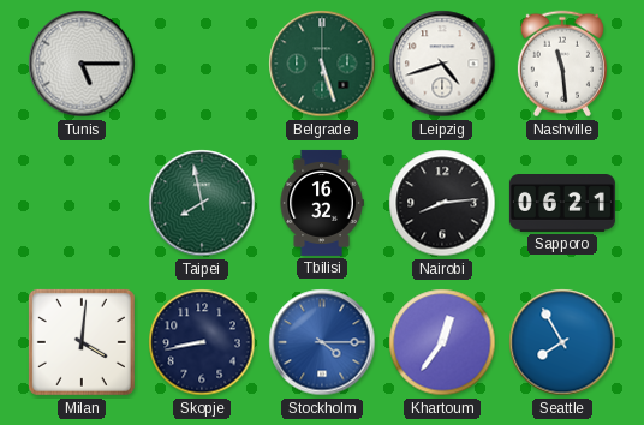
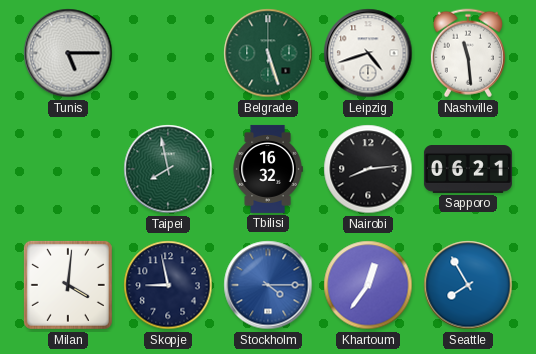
Skopje: 8:43 -> 8:58
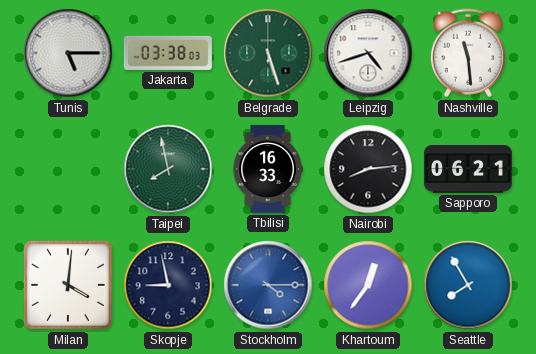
Jakarta: none -> 03:38
Tbilisi: 16:32 -> 16:33
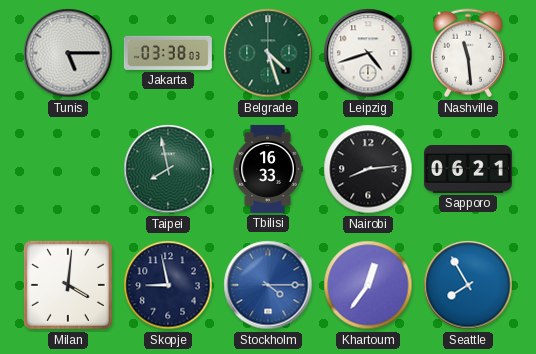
Belgrade: 5:27 -> 4:27
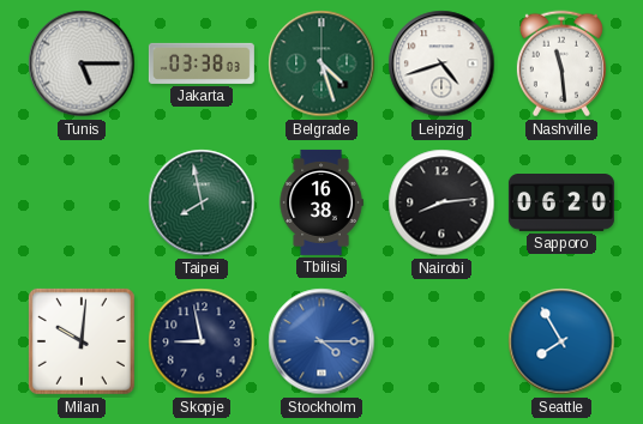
Tbilisi: 16:33 -> 16:38
Sapporo: 06:21 -> 06:20
Milan: 4:01 -> 10:01
Khartoum: 12:36 -> none
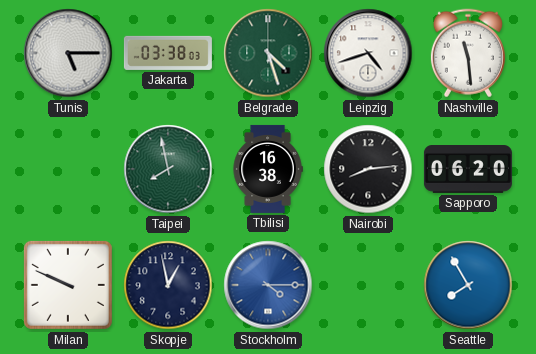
Milan: 10:01 -> 9:49
Skopje: 8:58 -> 12:58
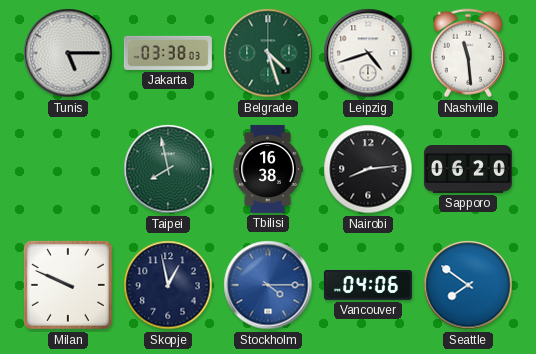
Vancouver: none -> 04:06
Seattle: 7:55 -> 7:51
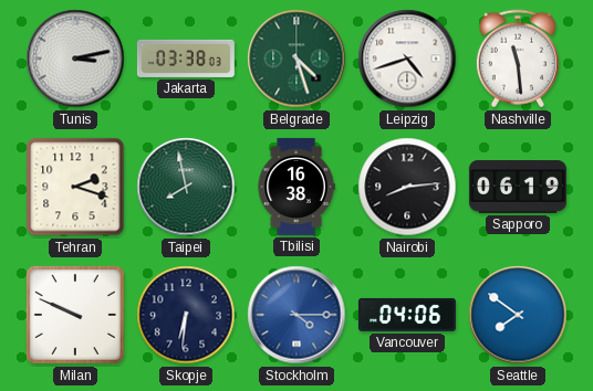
Tunis: 5:15 -> 3:13
Tehran: none -> 2:18
Sapporo: 06:20 -> 06:19
Skopje: 12:58 -> 6:31
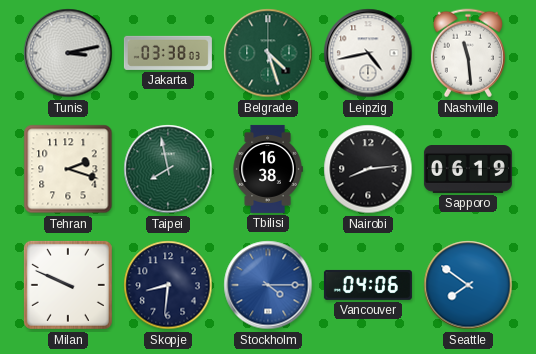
Leipzig: 4:42 -> 4:43
Skopje: 6:31 -> 8:31
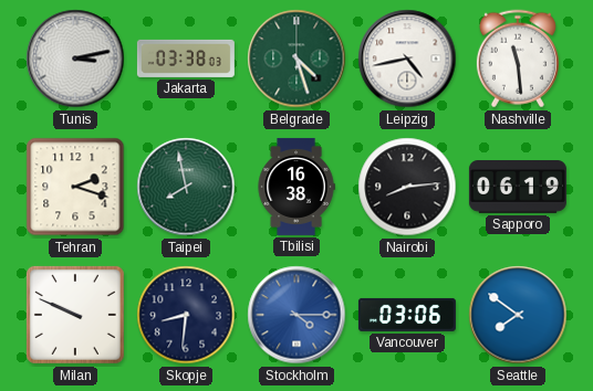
Vancouver: 04:06 -> 03:06
